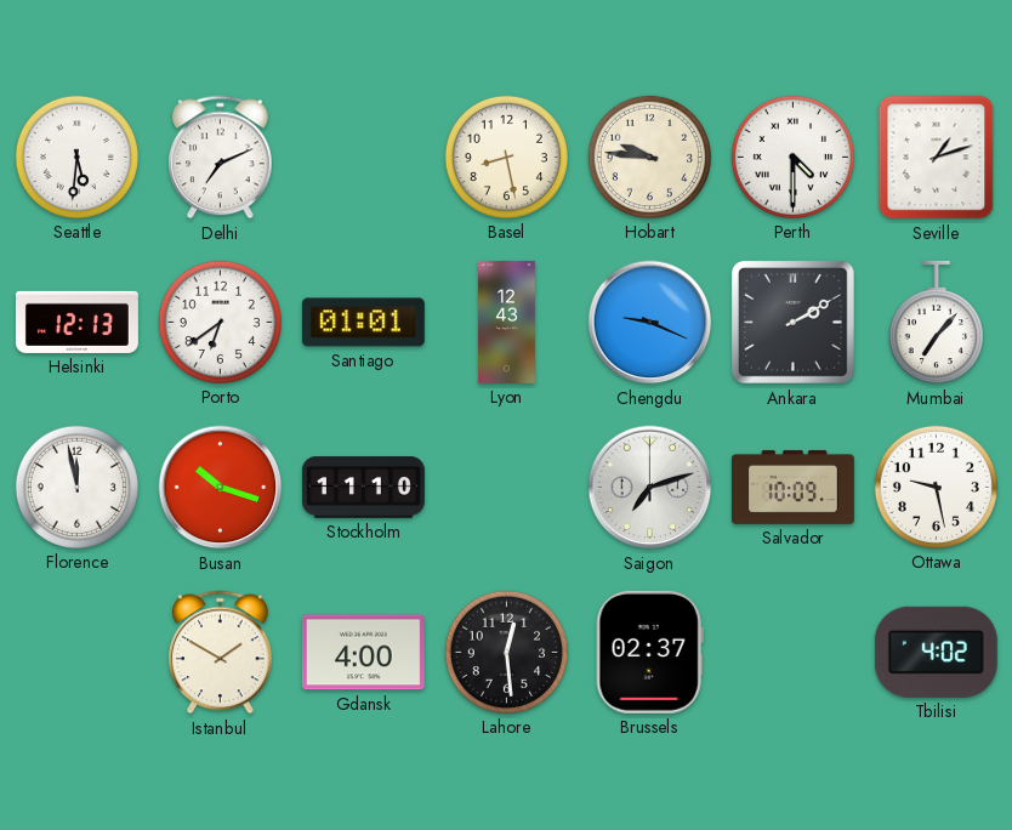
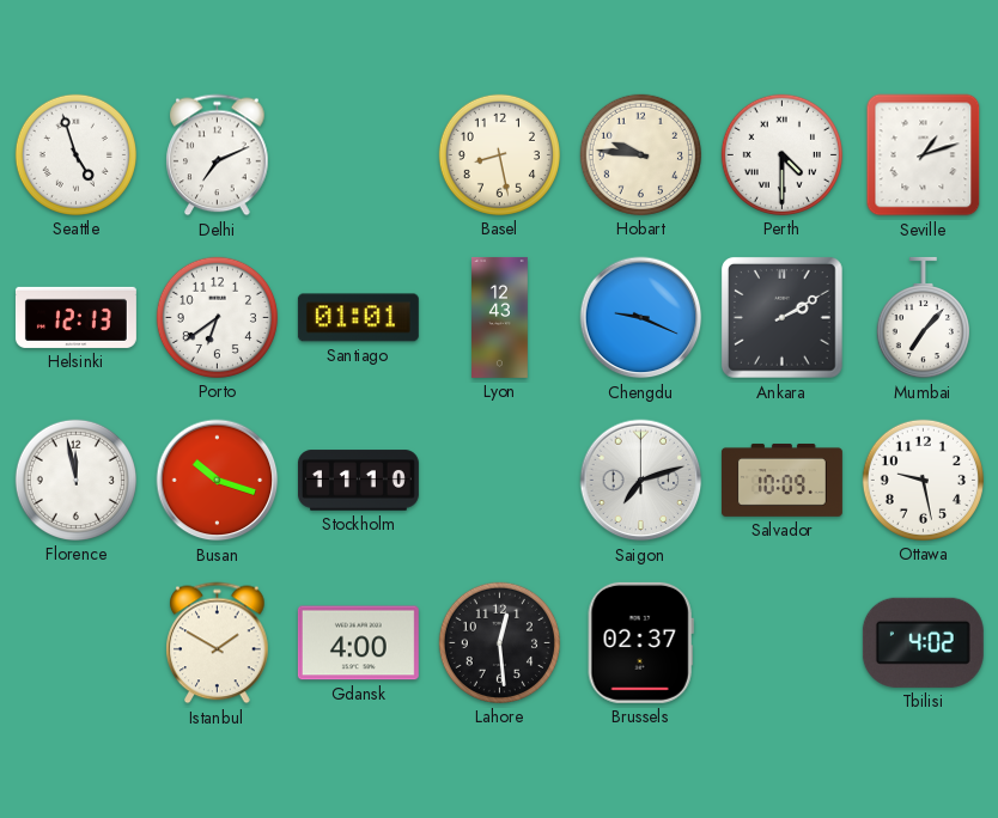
Seattle: 5:31 -> 4:57
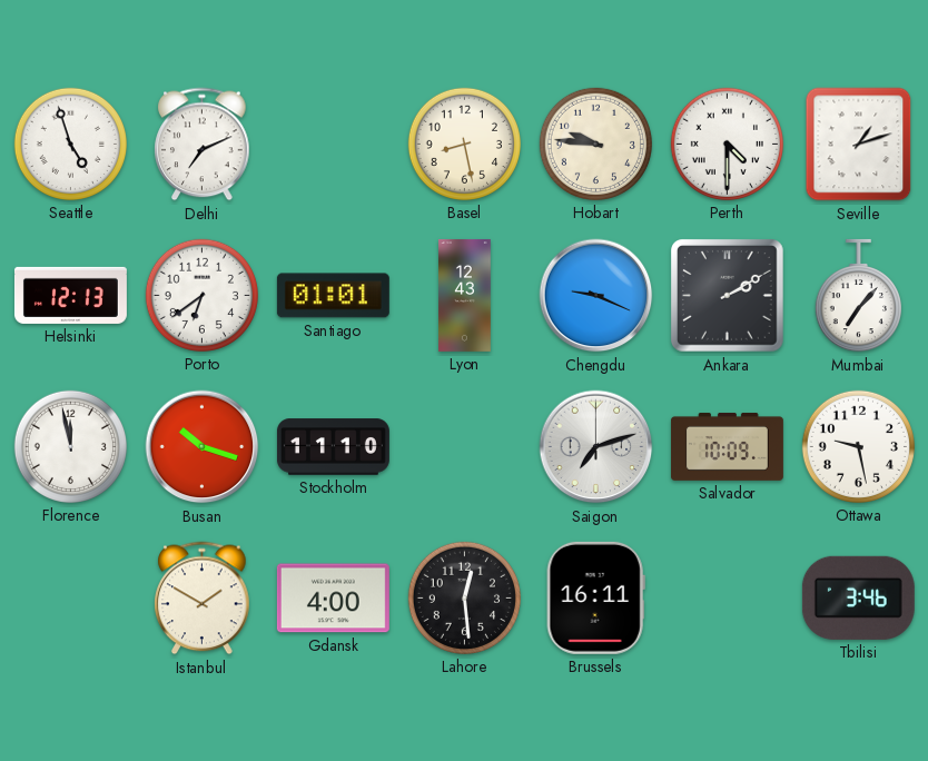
Brussels: 02:37 -> 16:11
Tbilisi: 4:02 -> 3:46
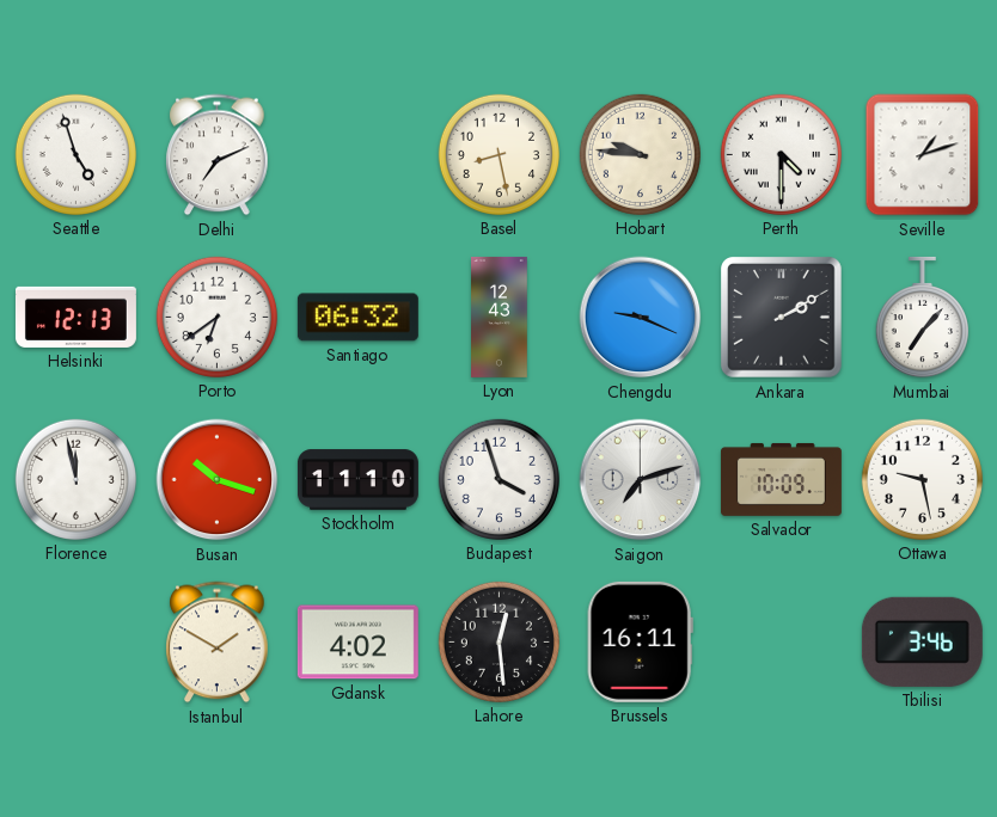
Santiago: 01:01 -> 06:32
Budapest: none -> 3:57
Gdansk: 4:00 -> 4:02
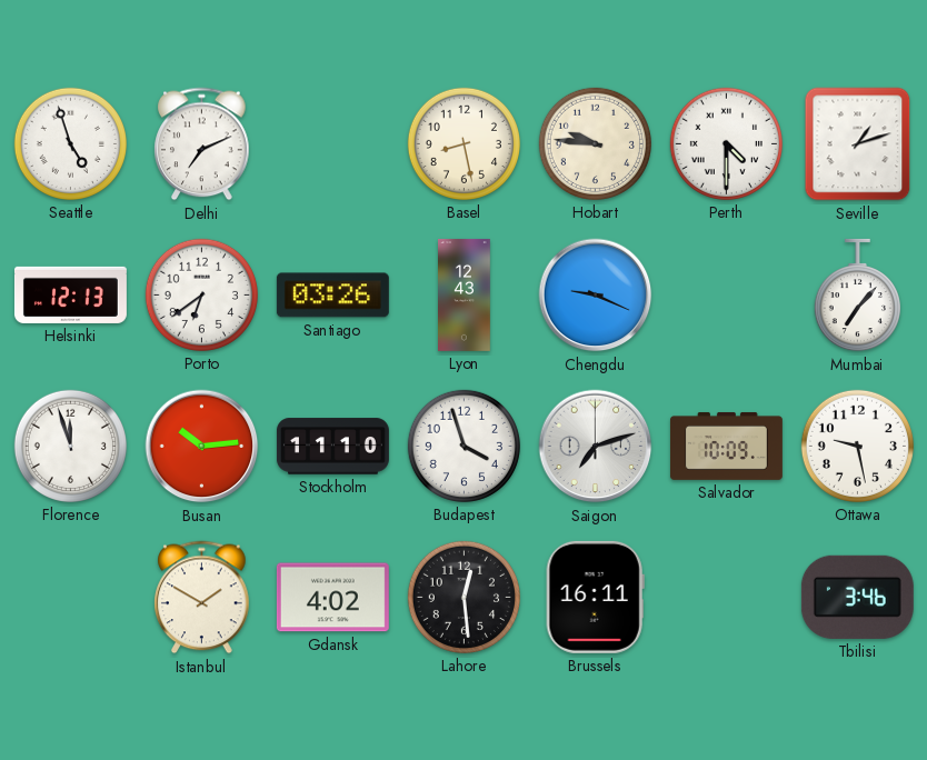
Santiago: 06:32 -> 03:26
Ankara: 2:10 -> none
Florence: 11:58 -> 11:57
Busan: 10:18 -> 10:14
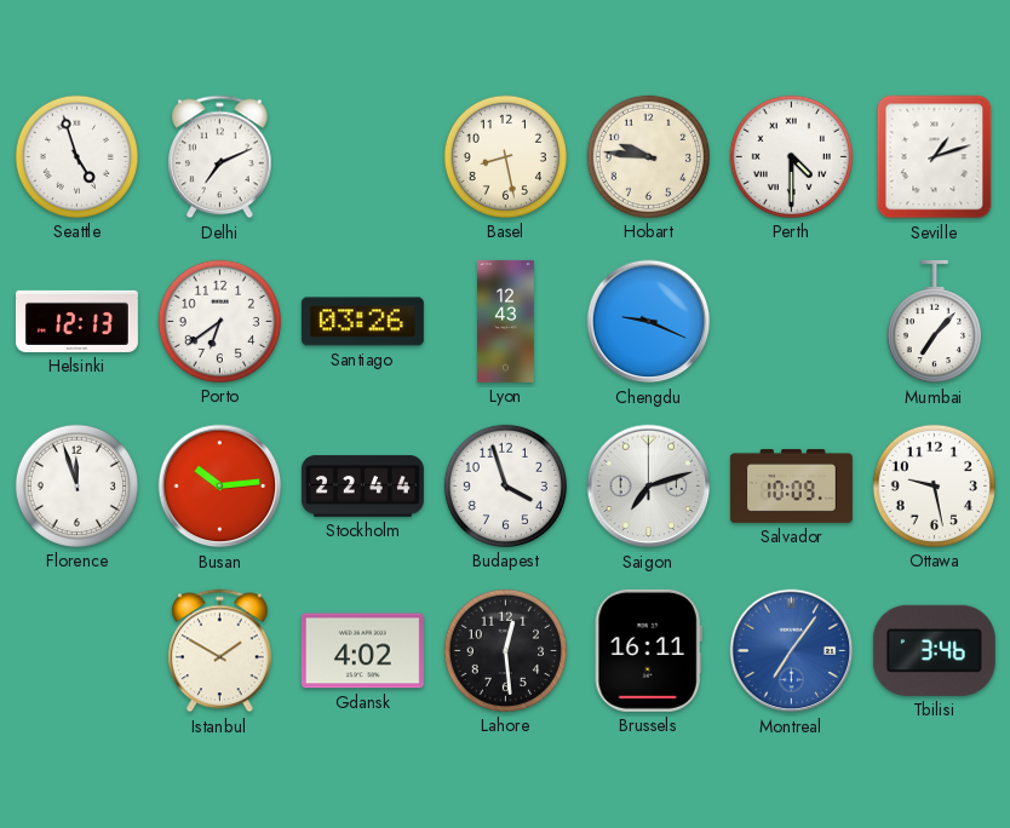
Stockholm: 11:10 -> 22:44
Montreal: none -> 7:06
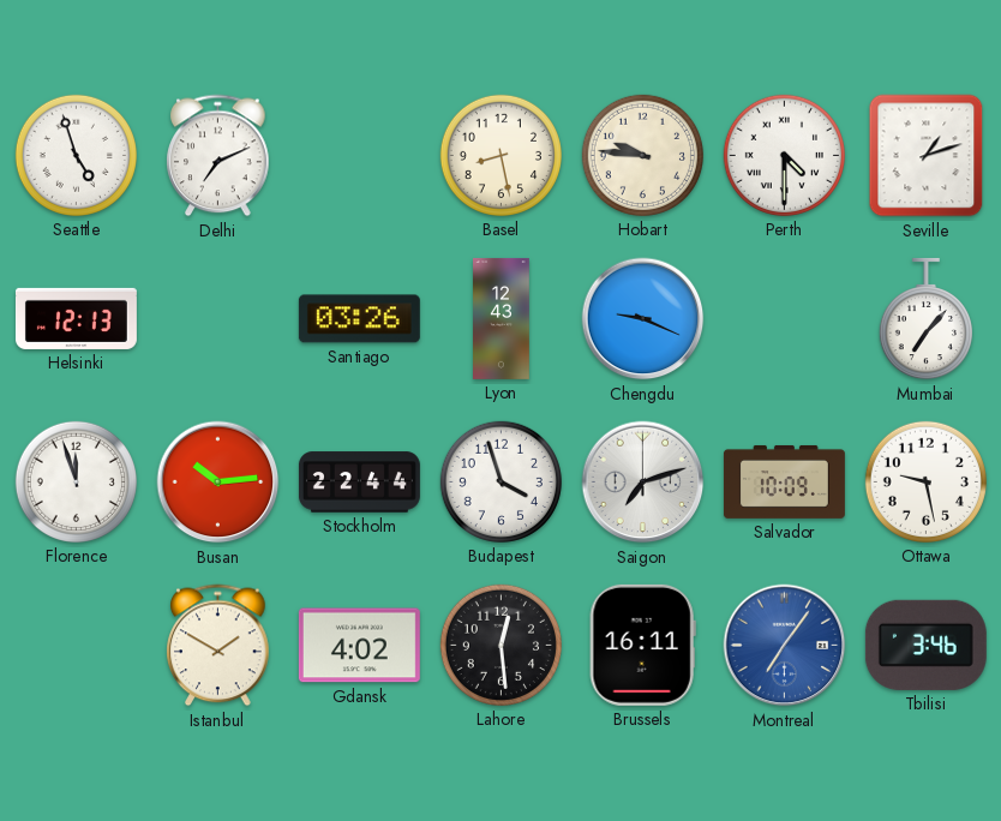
Porto: 6:39 -> none
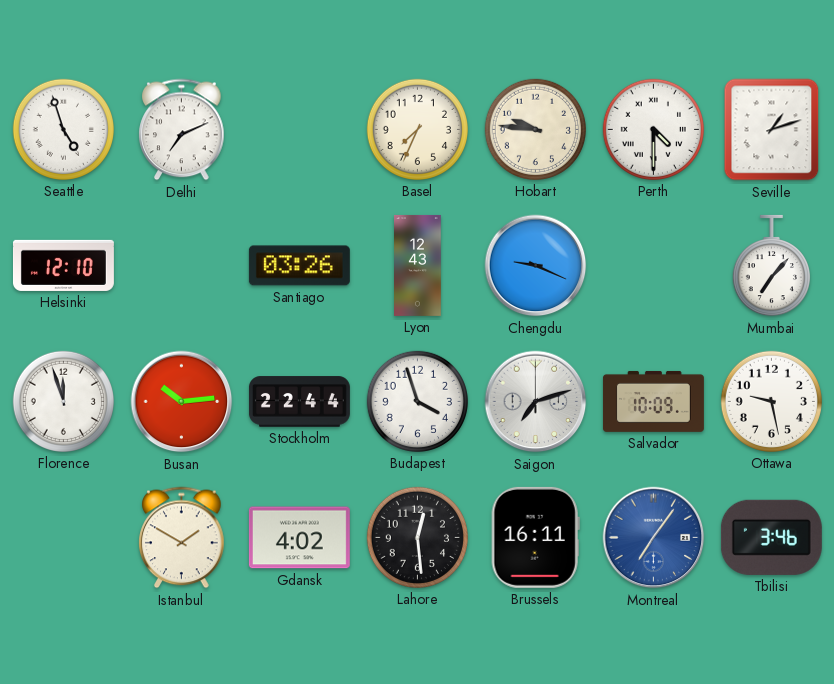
Basel: 8:28 -> 7:34
Helsinki: 12:13 -> 12:10
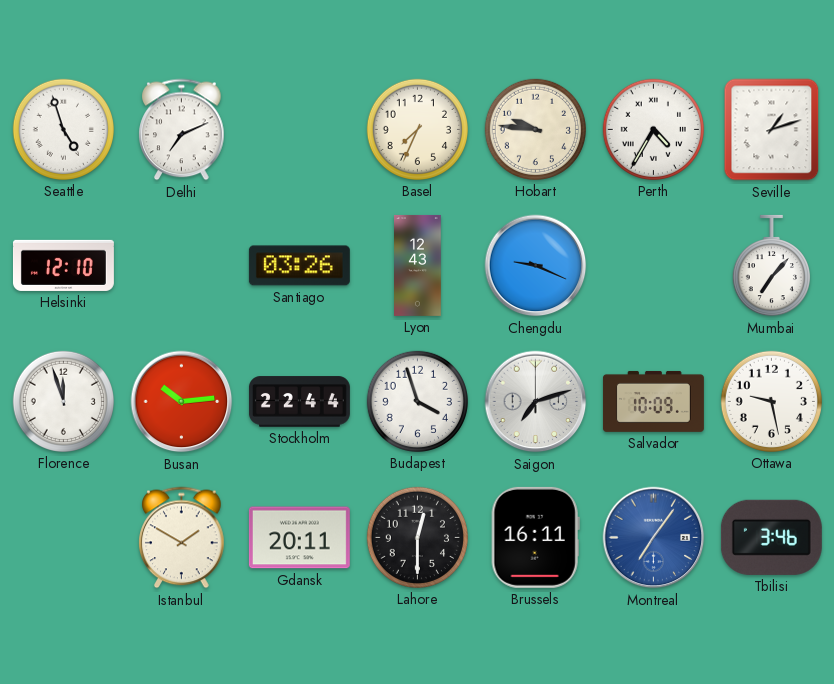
Perth: 4:30 -> 4:35
Gdansk: 4:02 -> 20:11
Lahore: 12:29 -> 12:30
